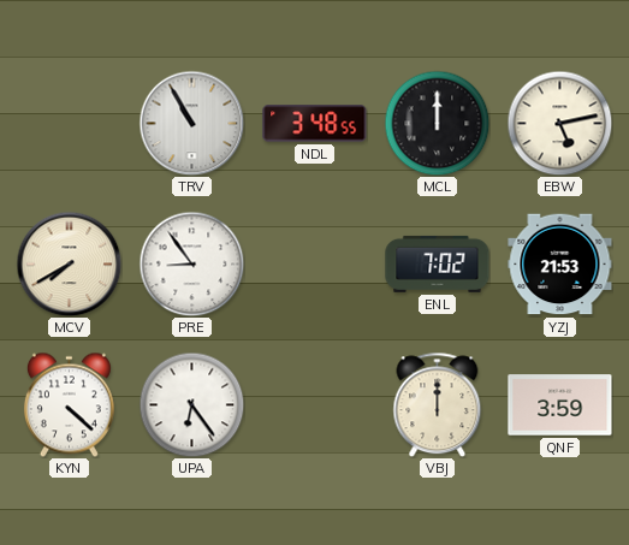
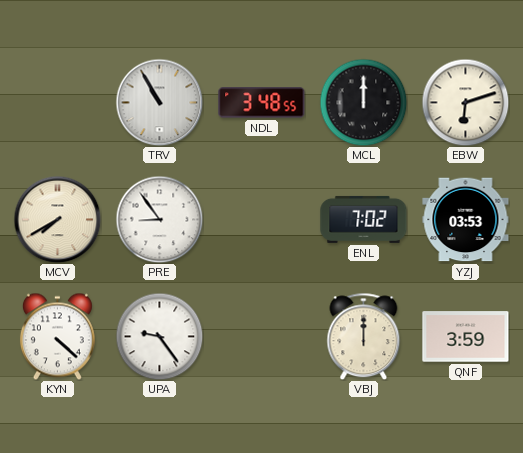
EBW: 5:13 -> 6:12
YZJ: 21:53 -> 03:53
UPA: 6:24 -> 9:24
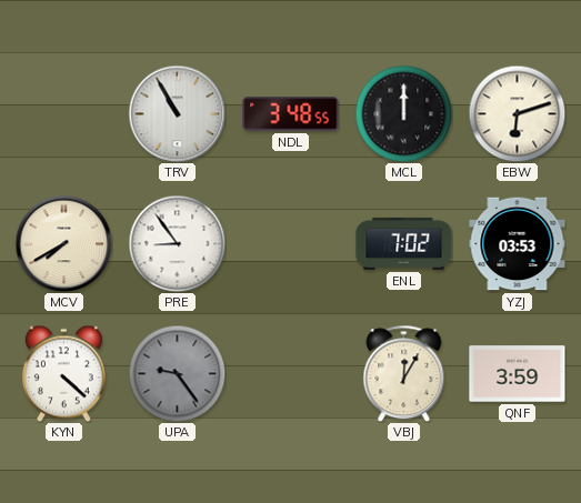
UPA dial: white -> grey
VBJ: 12:00 -> 12:05
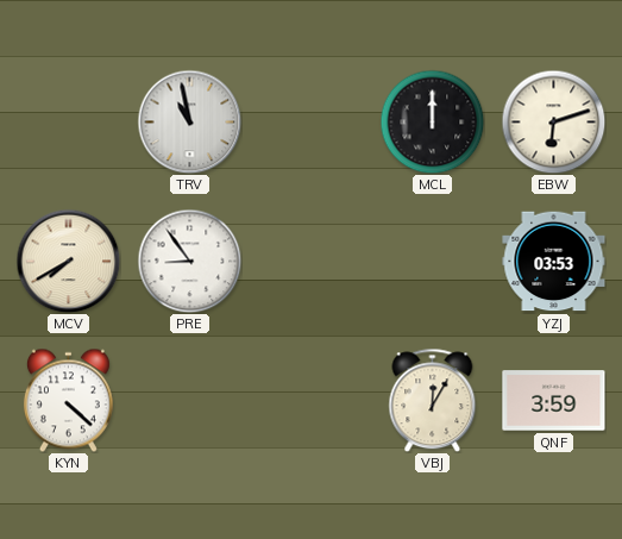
TRV: 10:55 -> 10:58
NDL: 3:48 -> none
ENL: 7:02 -> none
UPA: 9:24 -> none
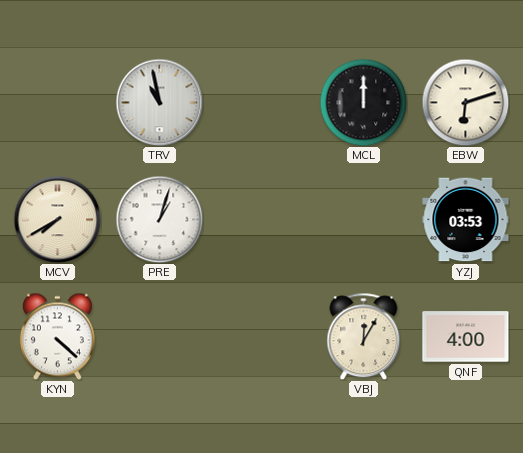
PRE: 8:54 -> 1:03
QNF: 3:59 -> 4:00
